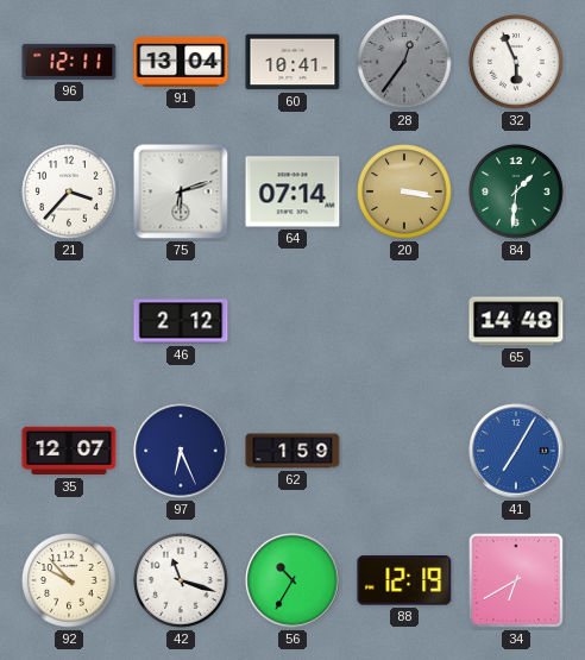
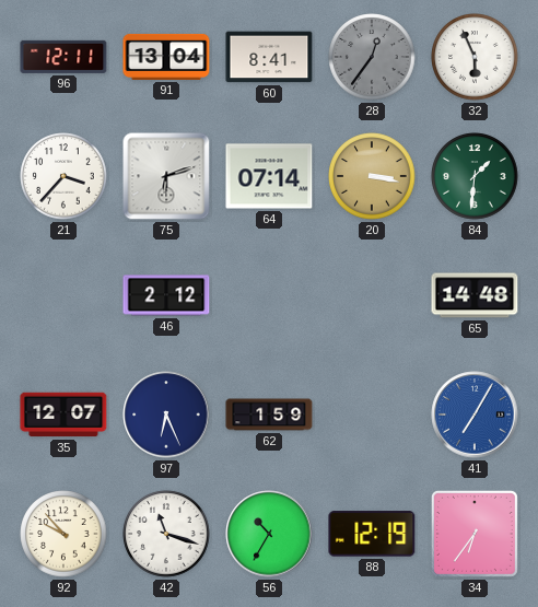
60: 10:41 -> 8:41
34: 6:40 -> 6:36
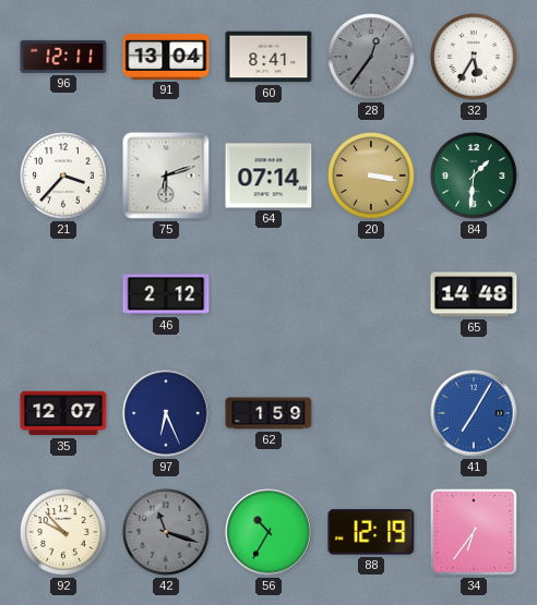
32: 5:56 -> 5:35
42 dial: white -> grey
